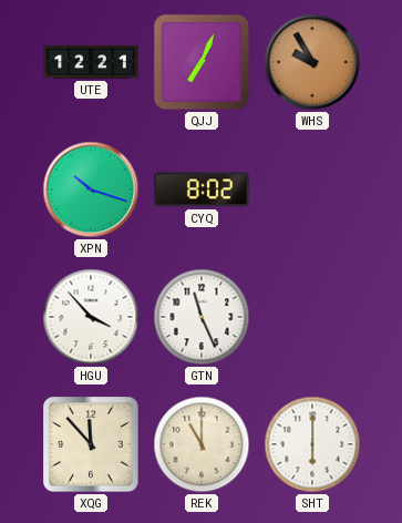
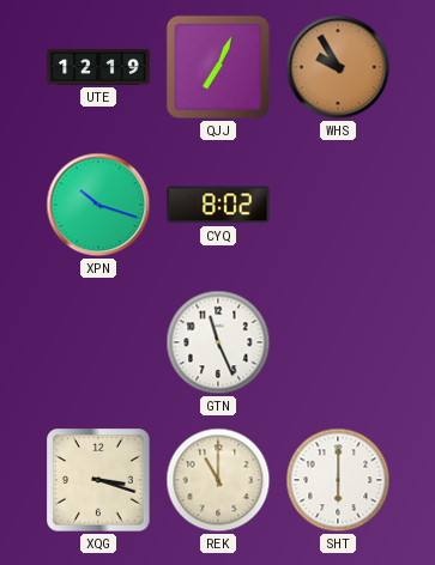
UTE: 12:21 -> 12:19
HGU: 3:53 -> none
XQG: 11:53 -> 3:18
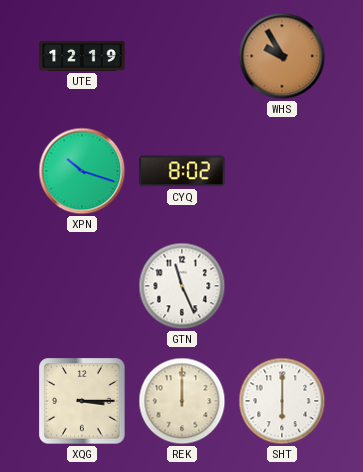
QJJ: 7:04 -> none
XQG: 3:18 -> 3:15
REK: 11:00 -> 12:00
